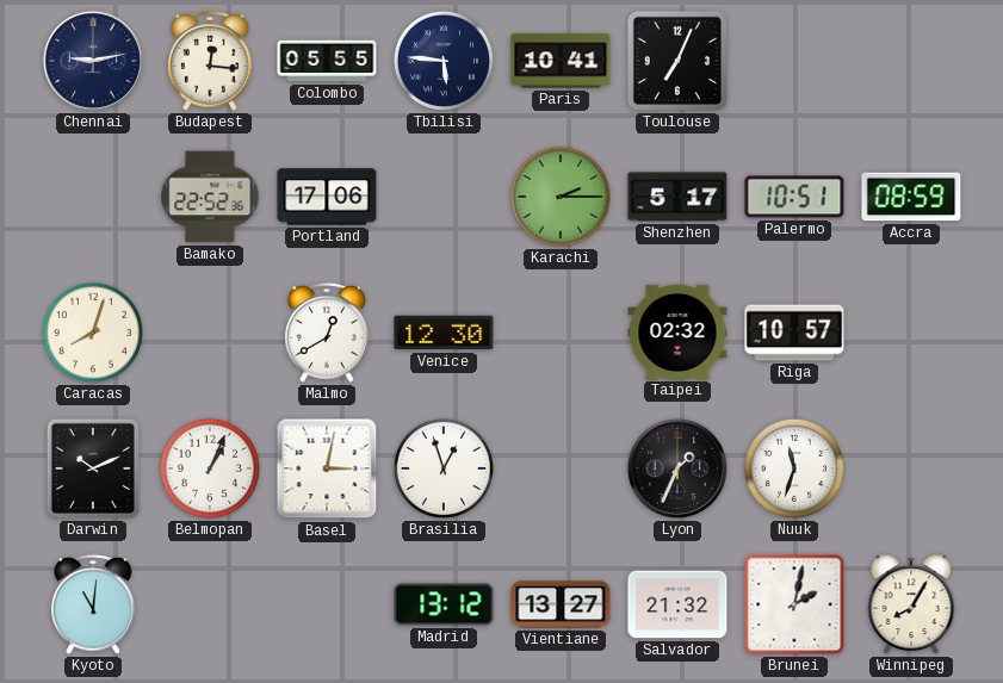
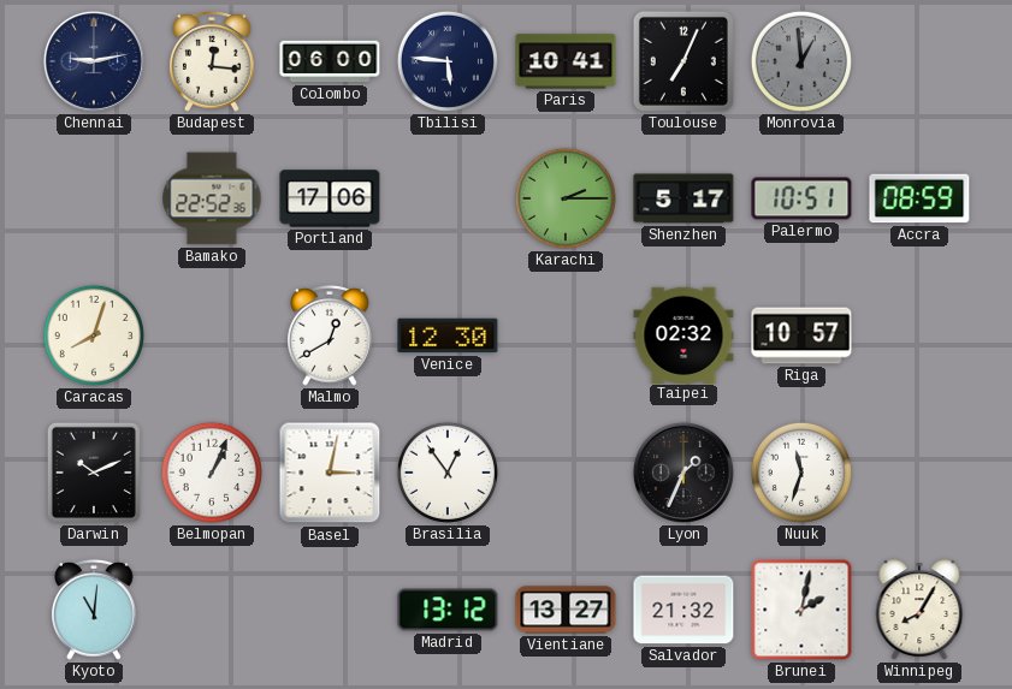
Colombo: 05:55 -> 06:00
Monrovia: none -> 12:59
Brasilia: 12:57 -> 12:54
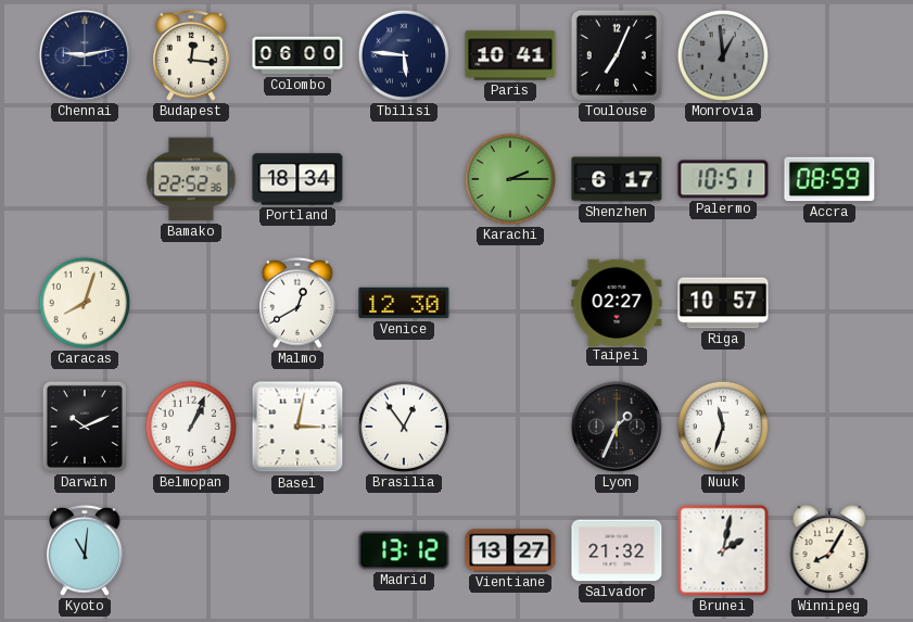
Portland: 17:06 -> 18:34
Shenzhen: 5:17 -> 6:17
Taipei: 02:32 -> 02:27
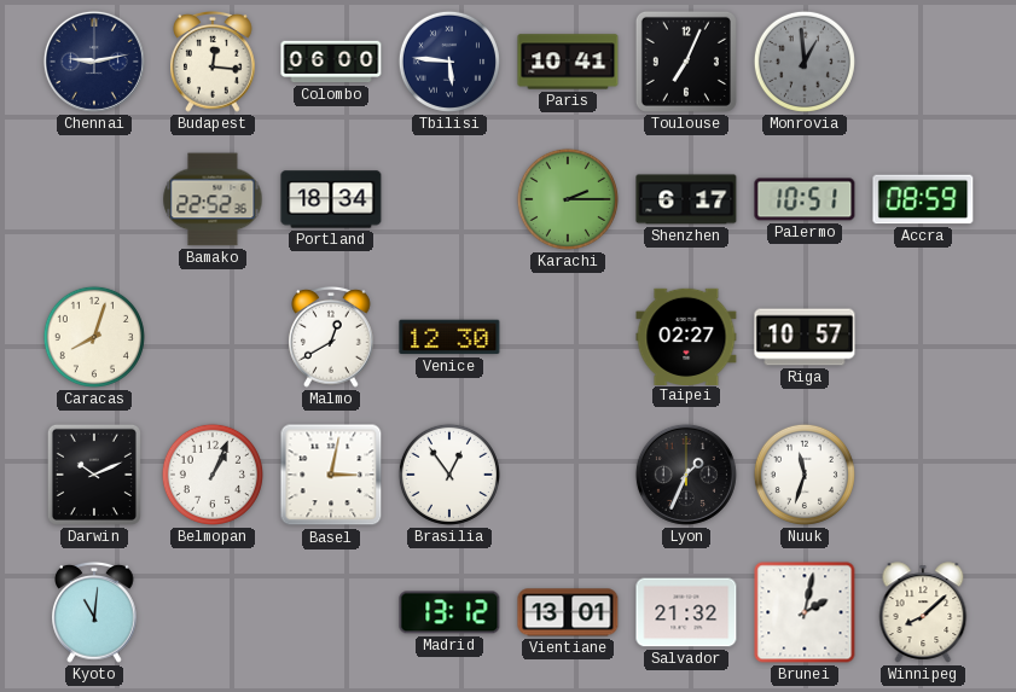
Vientiane: 13:27 -> 13:01
Winnipeg: 8:05 -> 8:08
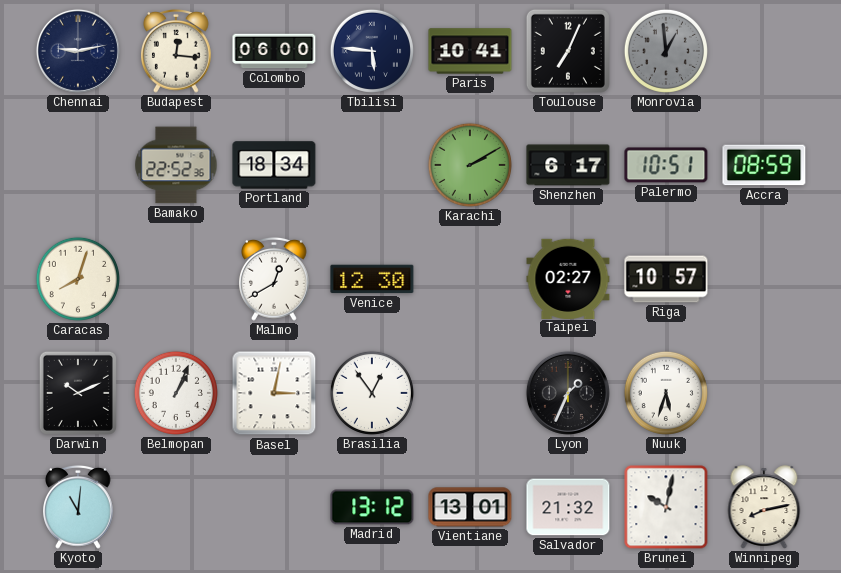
Karachi: 2:15 -> 2:10
Nuuk: 11:33 -> 5:33
Brunei: 2:02 -> 10:02
Winnipeg: 8:08 -> 8:13
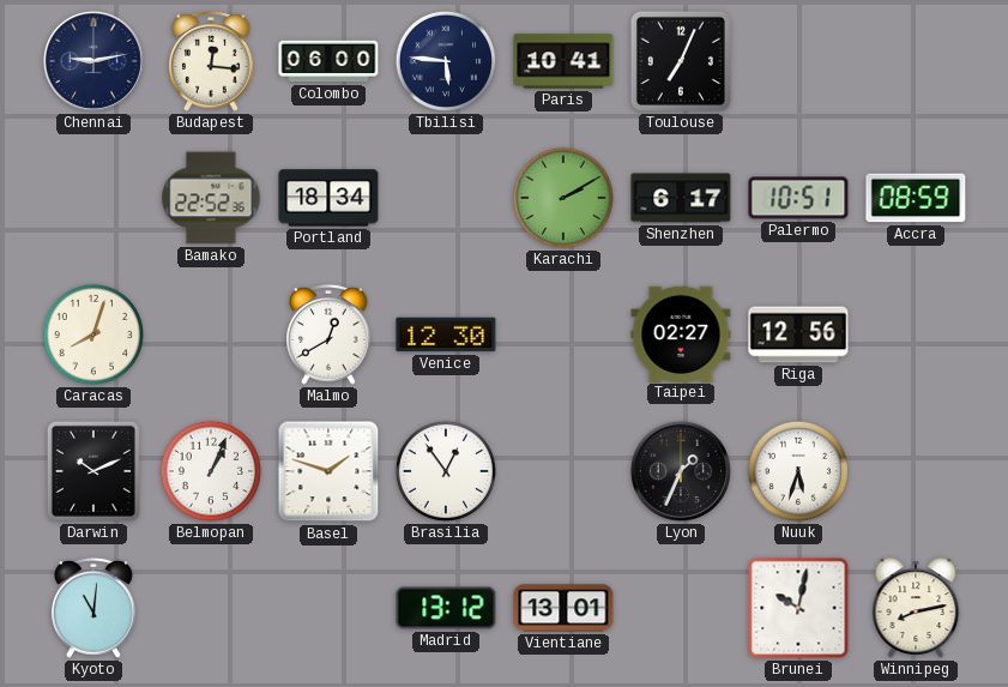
Monrovia: 12:59 -> none
Riga: 10:57 -> 12:56
Basel: 3:02 -> 1:48
Salvador: 21:32 -> none
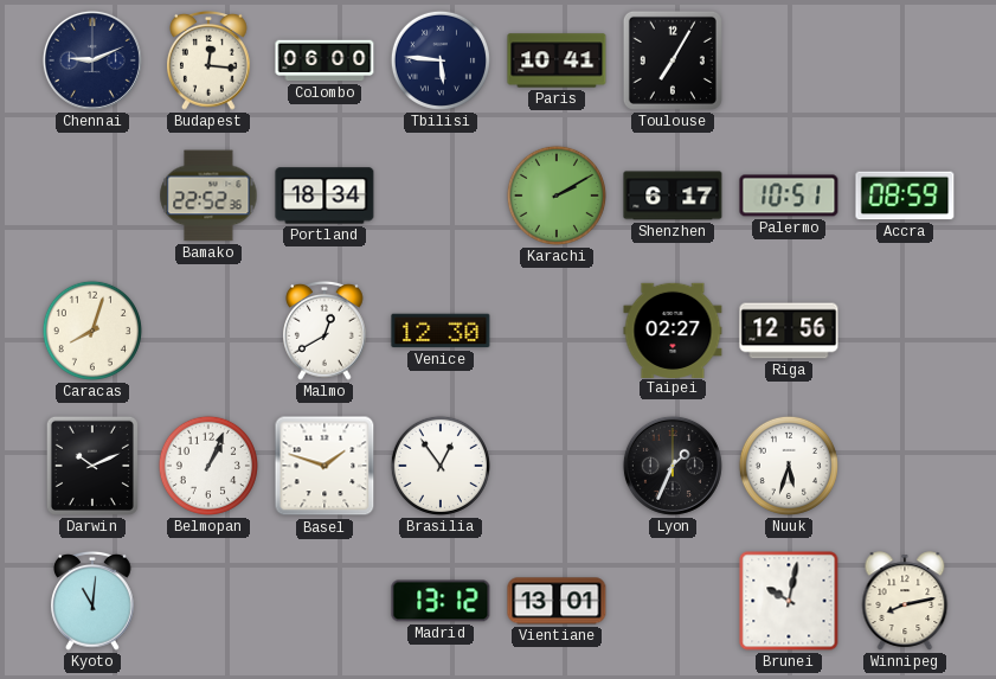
Chennai: 9:13 -> 9:11
Toulouse: 7:04 -> 7:05
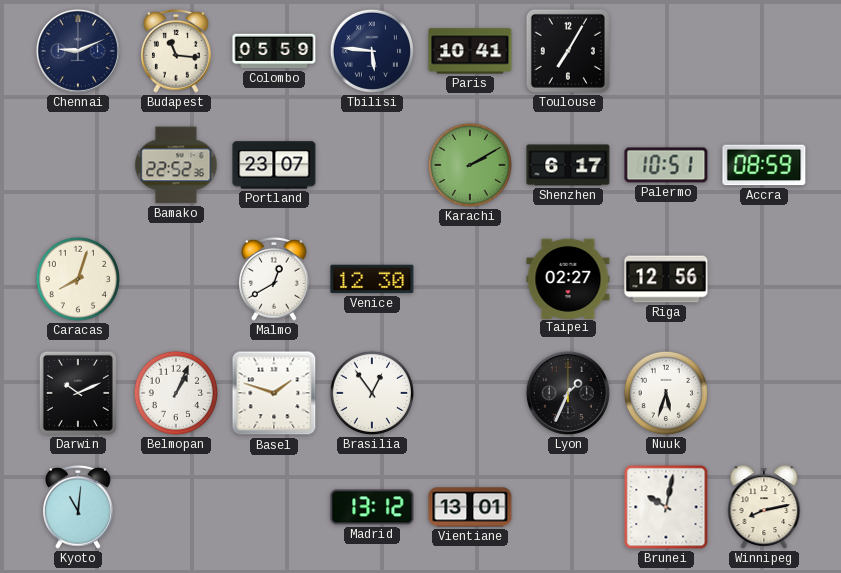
Budapest: 12:16 -> 11:16
Colombo: 06:00 -> 05:59
Portland: 18:34 -> 23:07
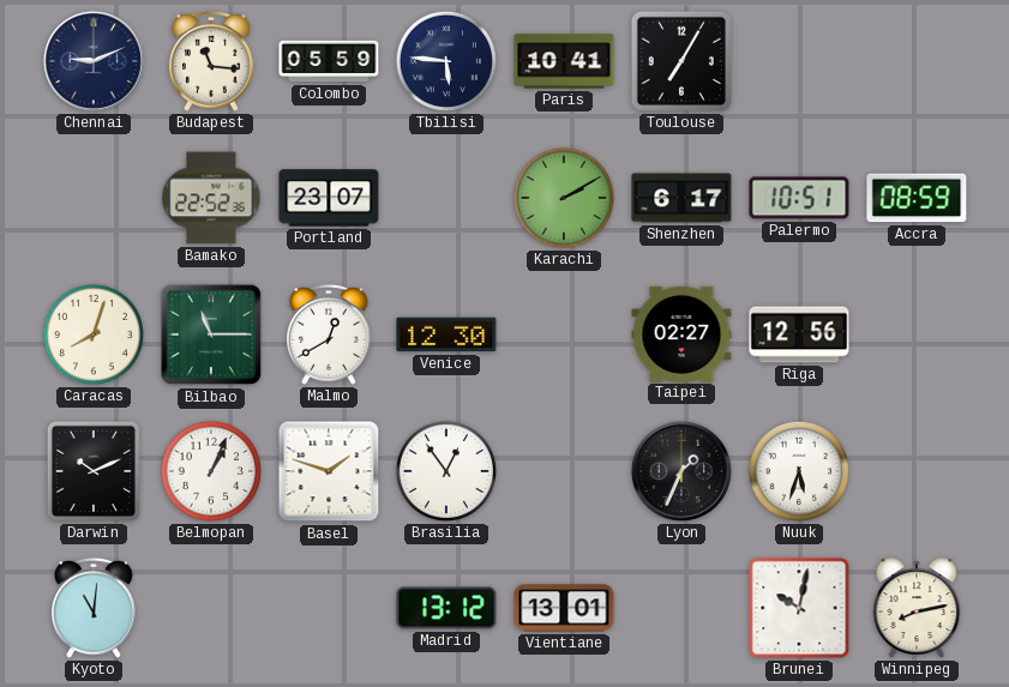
Bilbao: none -> 11:15
